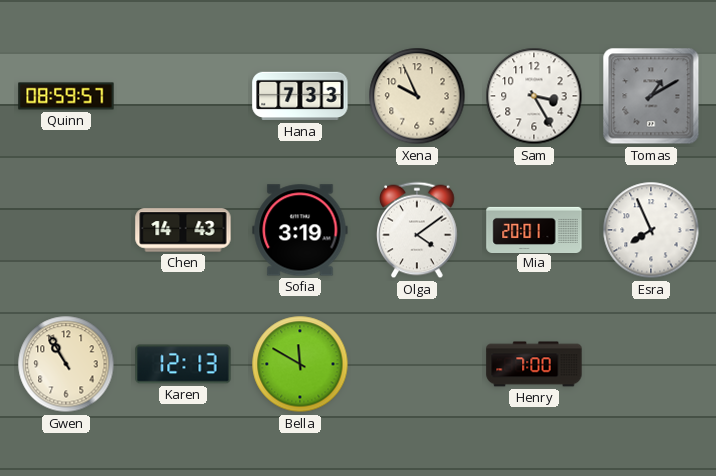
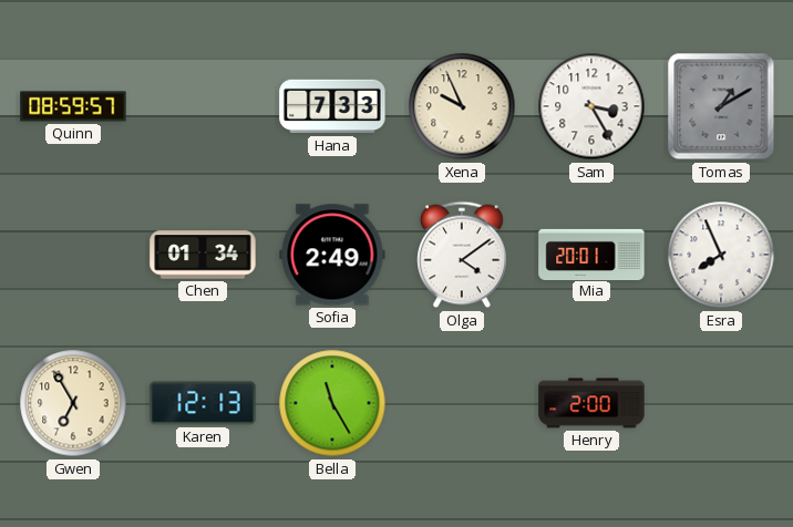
Chen: 14:43 -> 01:34
Sofia: 3:19 -> 2:49
Gwen: 10:55 -> 6:55
Bella: 11:50 -> 11:25
Henry: 7:00 -> 2:00
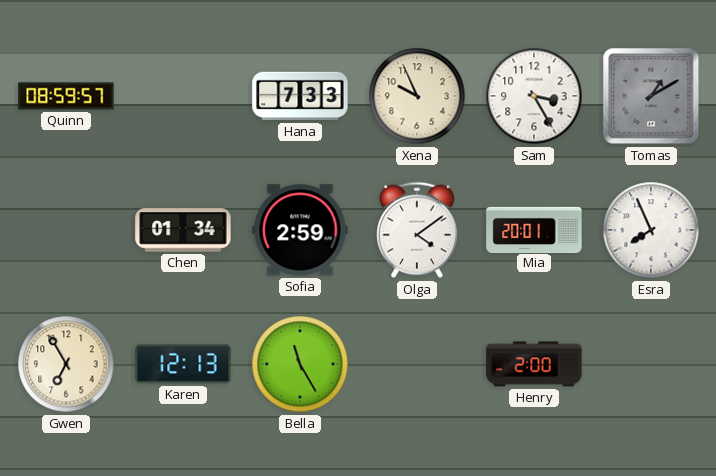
Sofia: 2:49 -> 2:59
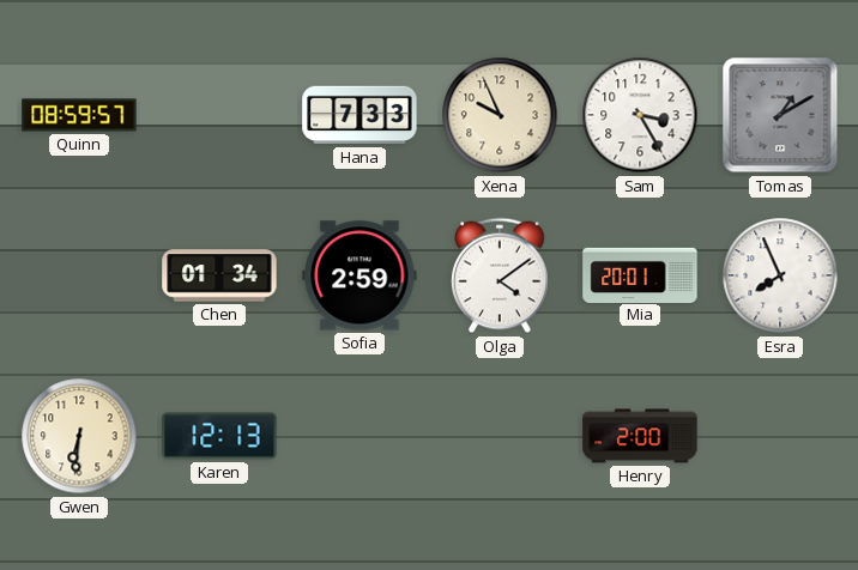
Gwen: 6:55 -> 6:31
Bella: 11:25 -> none
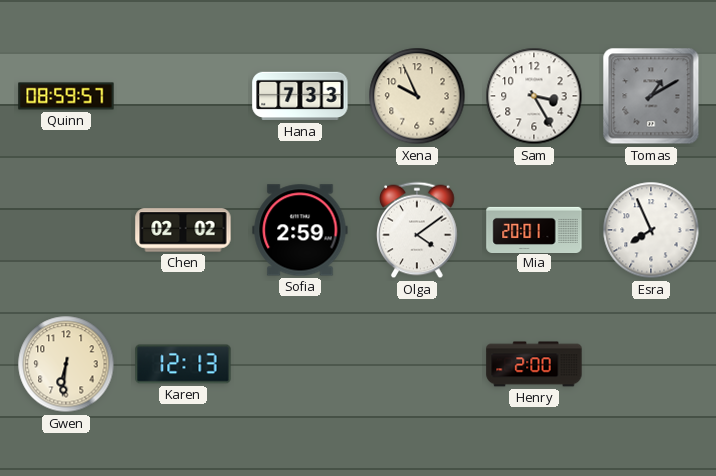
Chen: 01:34 -> 02:02
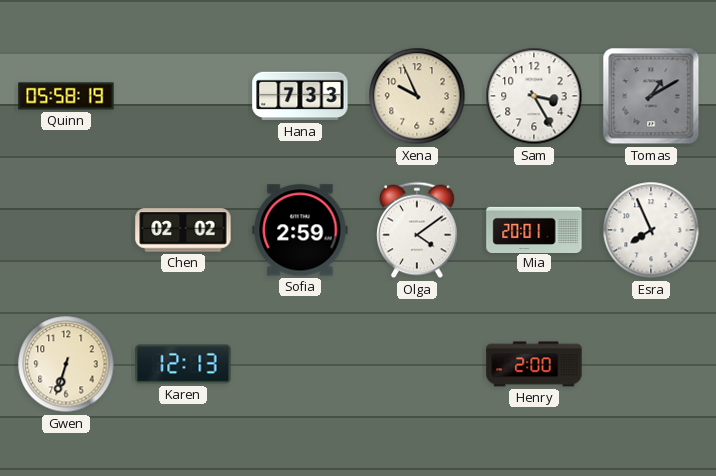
Quinn: 08:59 -> 05:58
Gwen: 6:31 -> 6:33
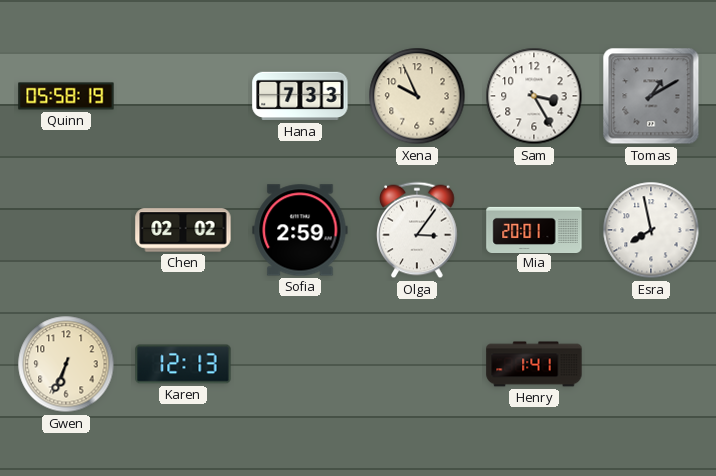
Olga: 4:09 -> 3:06
Esra: 7:56 -> 7:58
Gwen: 6:33 -> 6:34
Henry: 2:00 -> 1:41
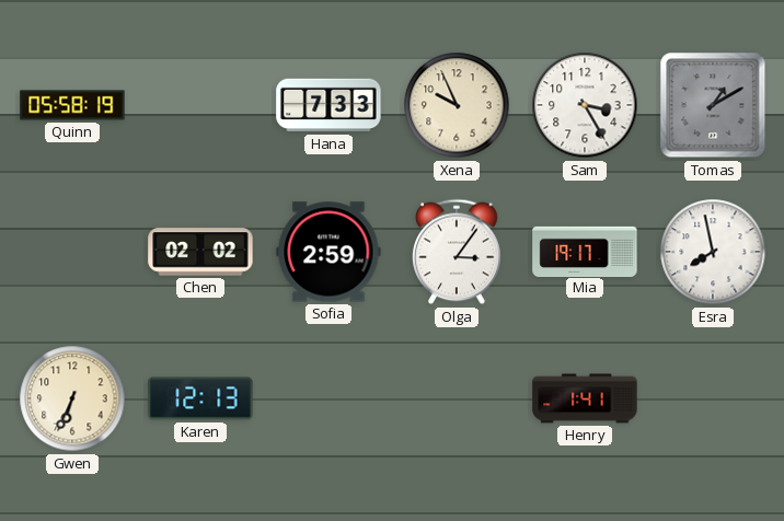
Mia: 20:01 -> 19:17
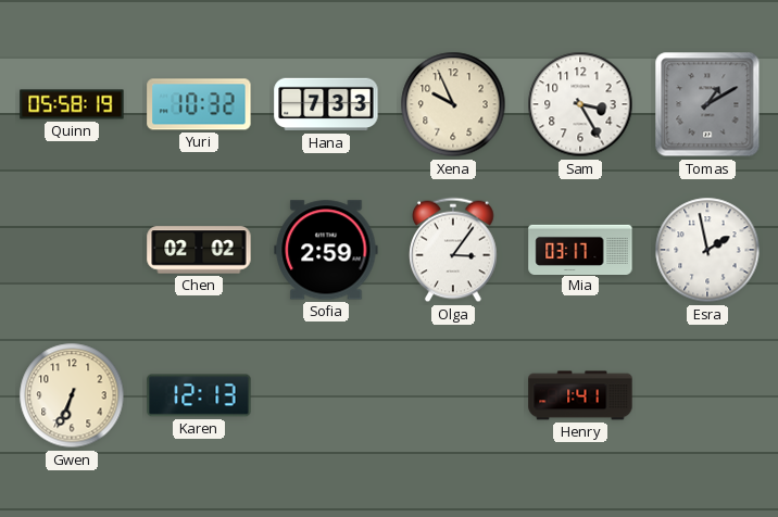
Yuri: none -> 10:32
Mia: 19:17 -> 03:17
Esra: 7:58 -> 1:58
